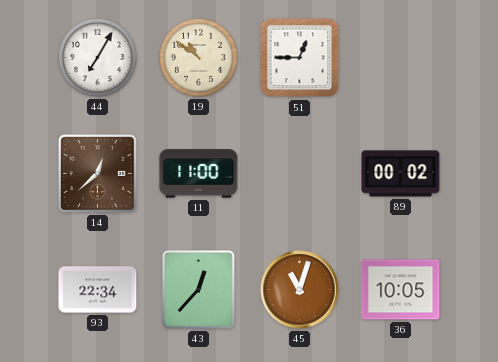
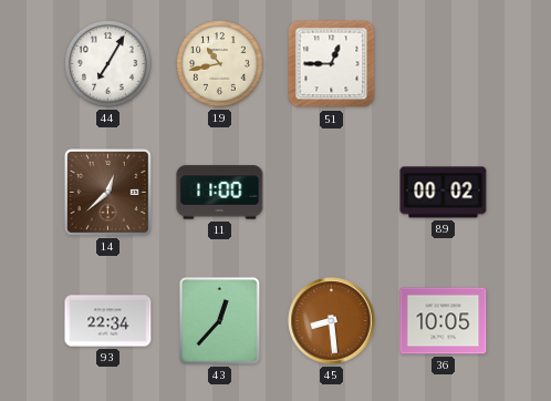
19: 10:51 -> 10:43
45: 11:03 -> 8:29
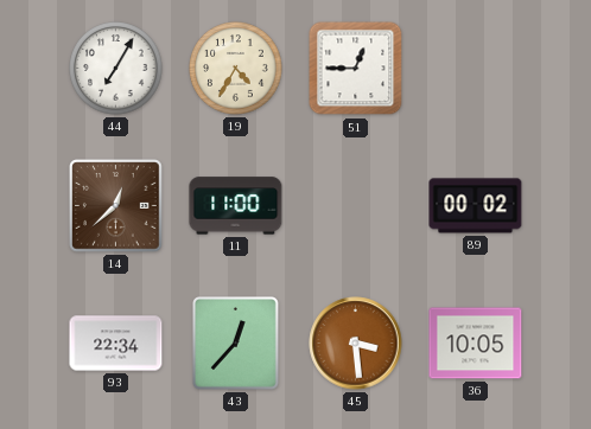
19: 10:43 -> 4:35
45: 8:29 -> 3:29
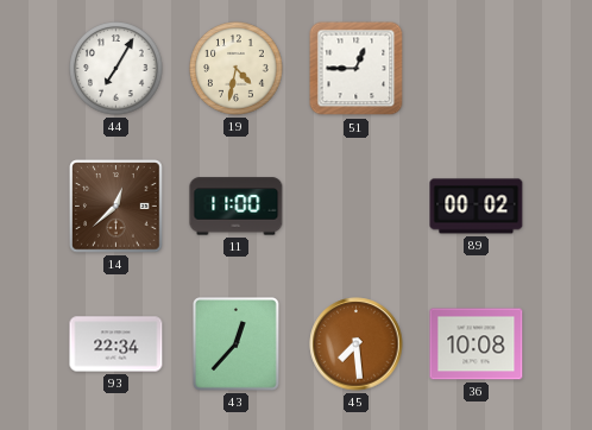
19: 4:35 -> 4:32
45: 3:29 -> 7:29
36: 10:05 -> 10:08
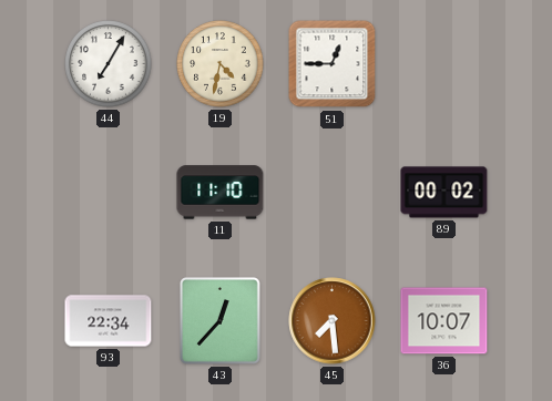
14: 12:38 -> none
11: 11:00 -> 11:10
36: 10:08 -> 10:07
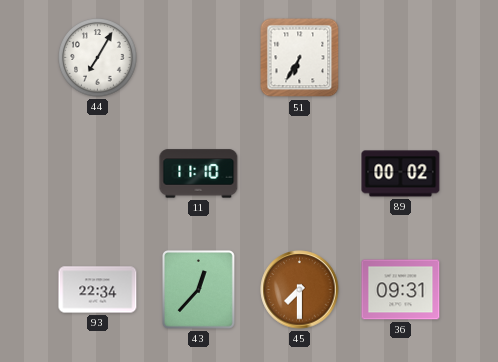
19: 4:32 -> none
51: 12:45 -> 6:35
45: 7:29 -> 7:30
36: 10:07 -> 09:31
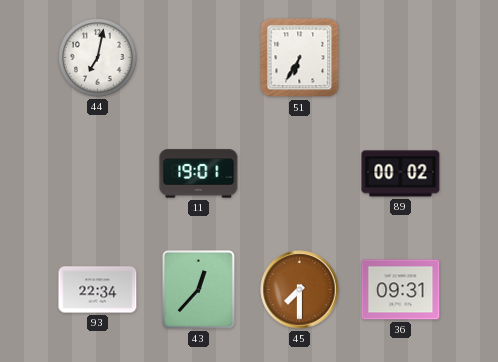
44: 7:05 -> 7:02
11: 11:10 -> 19:01
